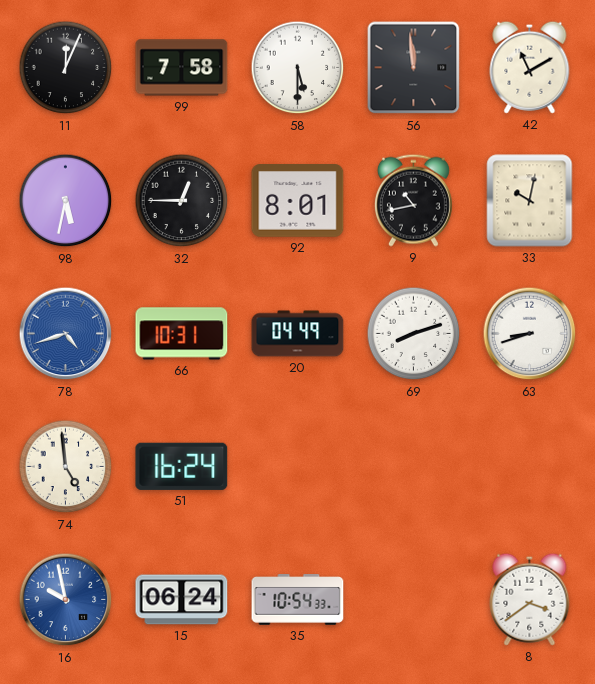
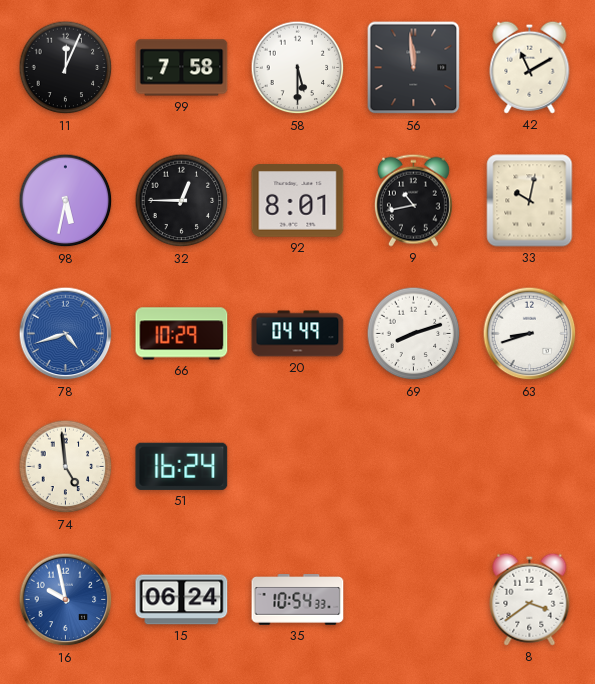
66: 10:31 -> 10:29
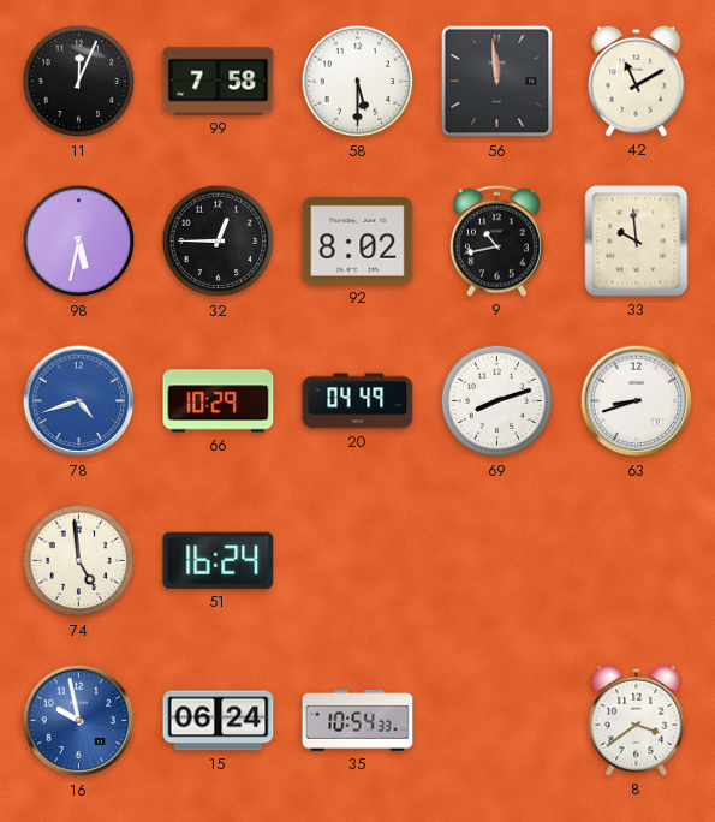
92: 8:01 -> 8:02
33: 10:02 -> 9:59
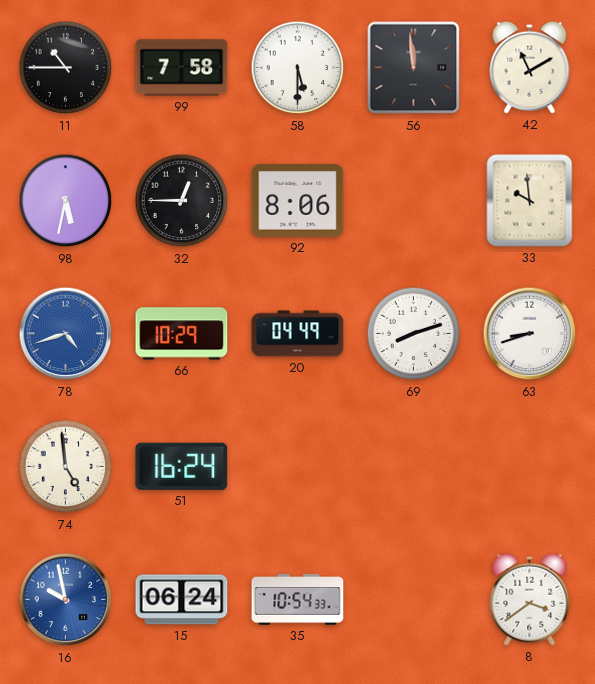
11: 12:04 -> 10:45
92: 8:02 -> 8:06
9: 10:43 -> none
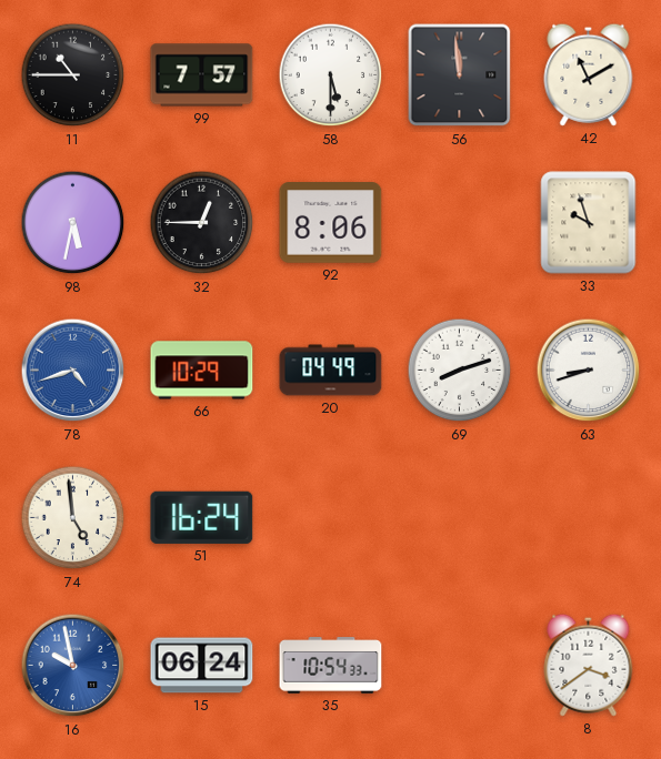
99: 7:58 -> 7:57
33: 9:59 -> 9:57
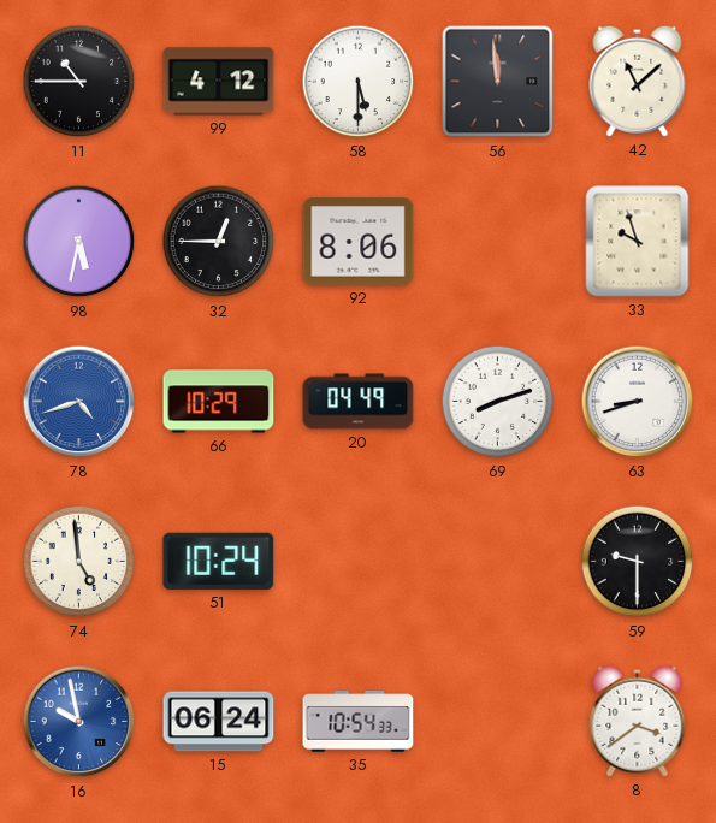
99: 7:57 -> 4:12
42: 11:10 -> 11:08
51: 16:24 -> 10:24
59: none -> 9:30
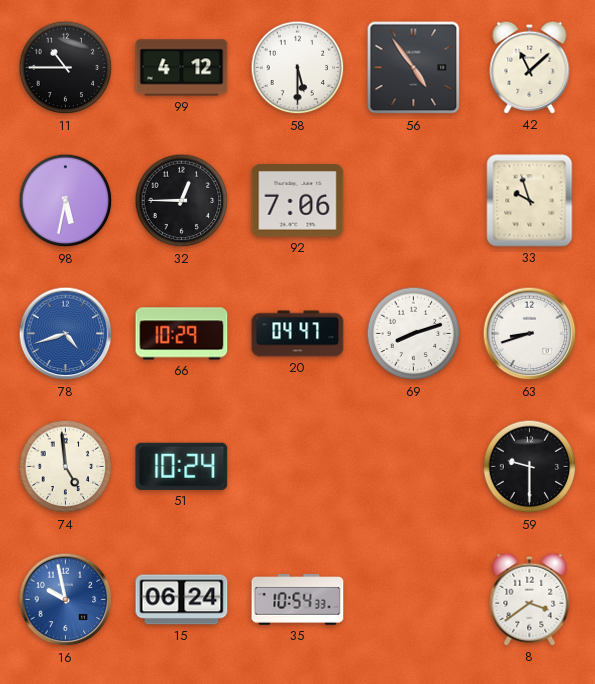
56: 11:59 -> 4:54
92: 8:06 -> 7:06
20: 04:49 -> 04:47
